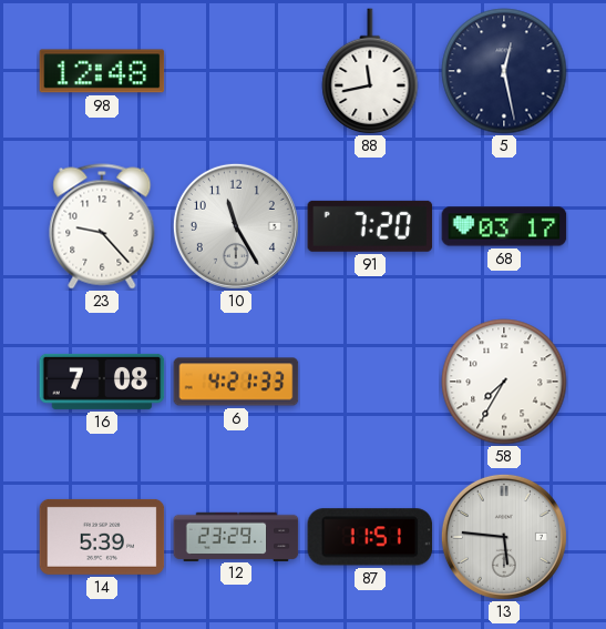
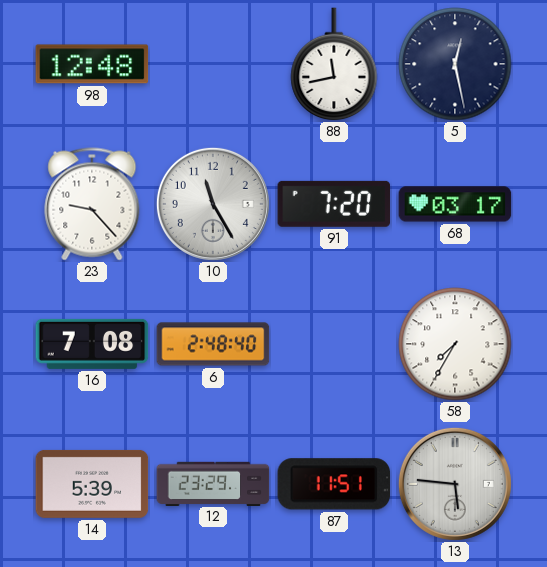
6: 4:21 -> 2:48
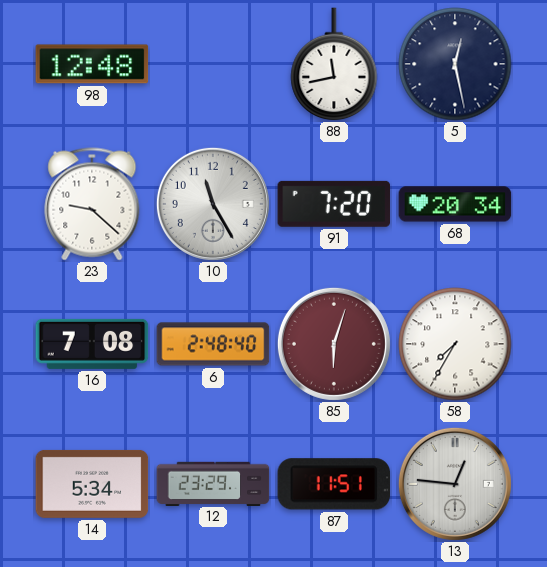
23: 9:23 -> 9:22
68: 03:17 -> 20:34
85: none -> 6:03
14: 5:39 -> 5:34
13: 5:46 -> 12:46
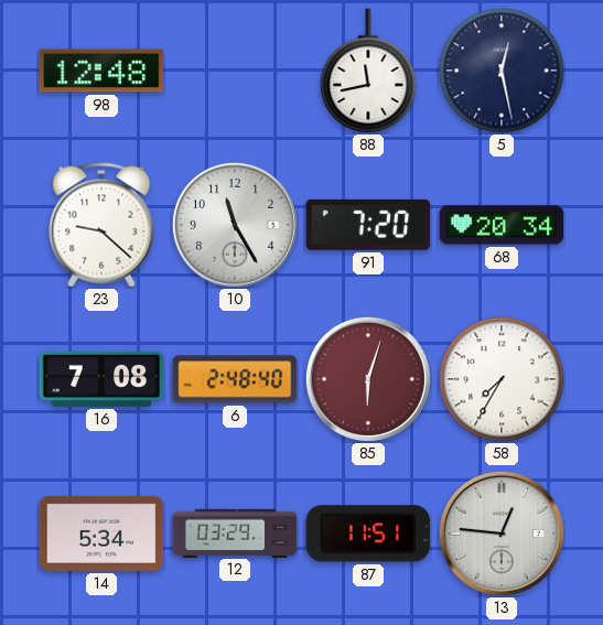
12: 23:29 -> 03:29
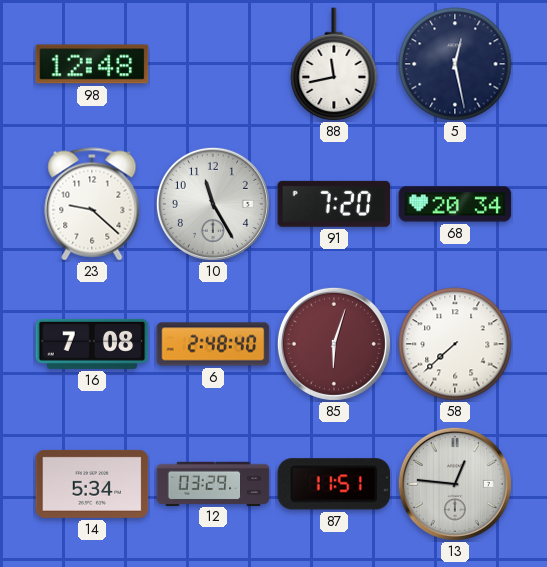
58: 7:35 -> 7:38
